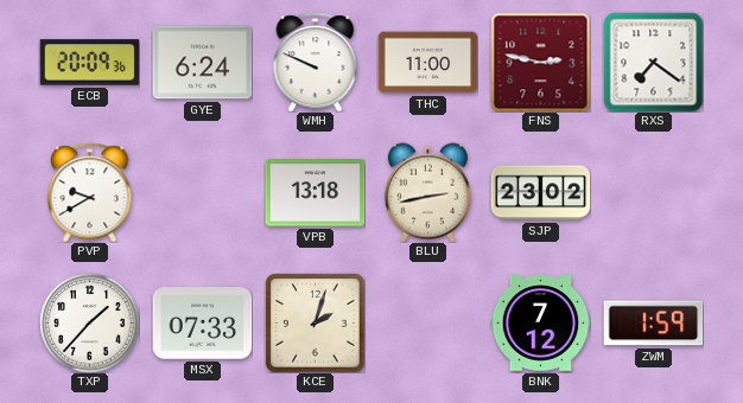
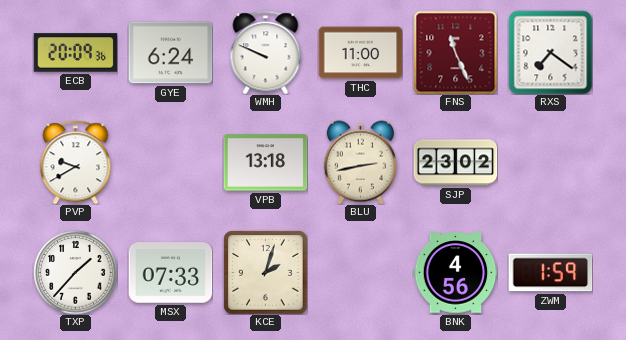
FNS: 2:47 -> 11:26
BNK: 7:12 -> 4:56
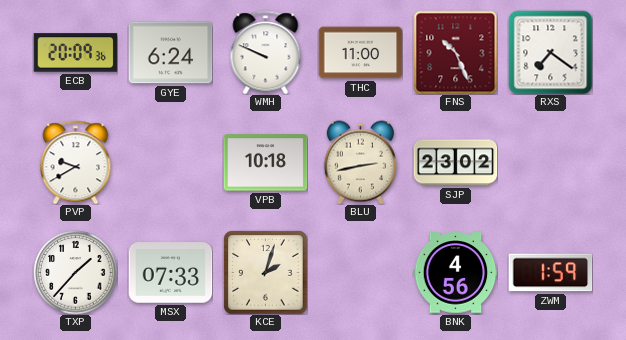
FNS: 11:26 -> 10:26
VPB: 13:18 -> 10:18
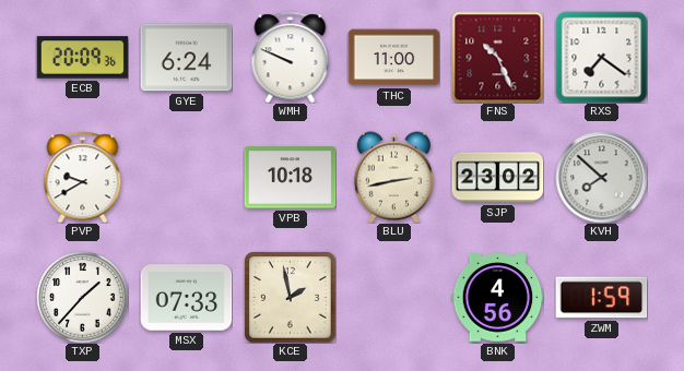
KVH: none -> 7:52
KCE: 2:03 -> 1:58
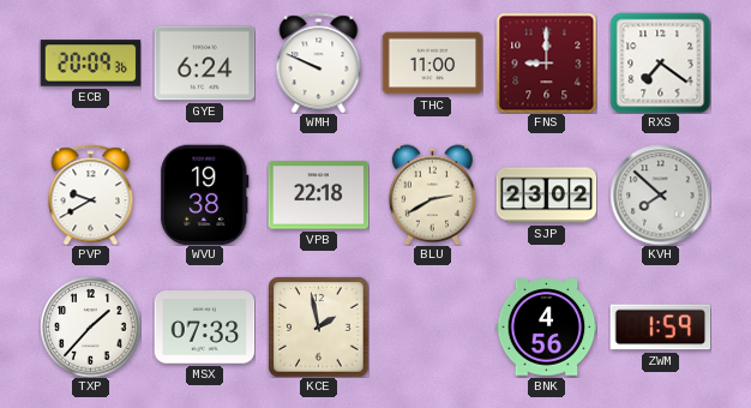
FNS: 10:26 -> 9:00
WVU: none -> 19:38
VPB: 10:18 -> 22:18
BLU: 2:43 -> 2:40
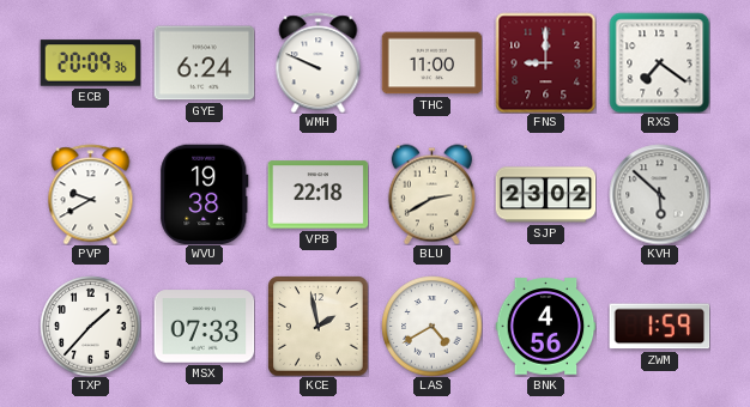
KVH: 7:52 -> 5:52
LAS: none -> 4:40
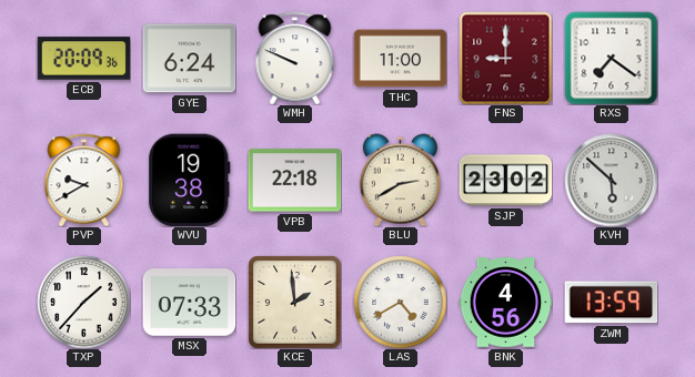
KCE: 1:58 -> 1:59
ZWM: 1:59 -> 13:59
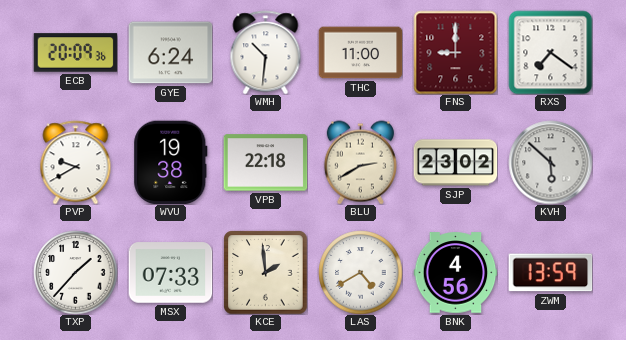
WMH: 9:49 -> 10:31
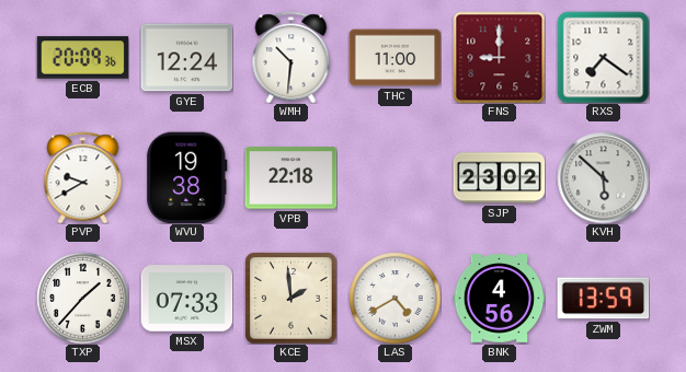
GYE: 6:24 -> 12:24
BLU: 2:40 -> none
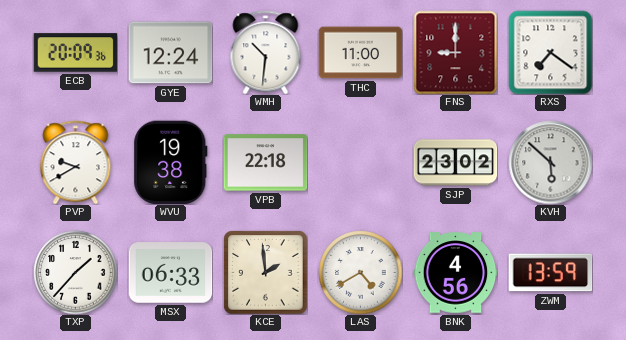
MSX: 07:33 -> 06:33
